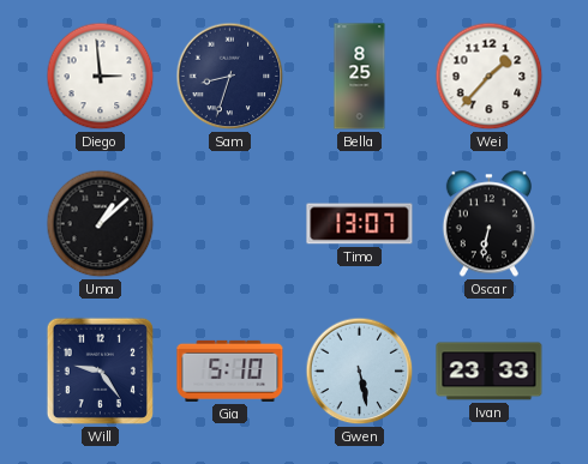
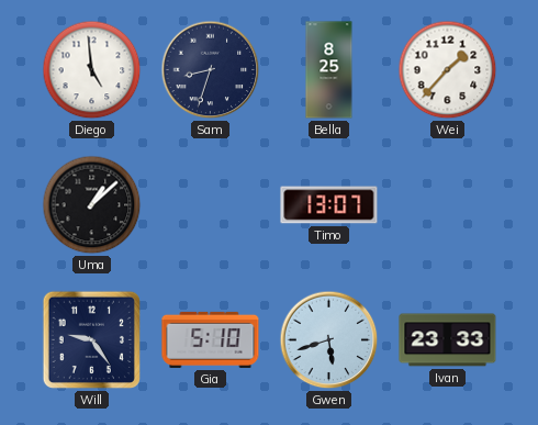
Diego: 2:59 -> 4:59
Oscar: 6:32 -> none
Gwen: 5:28 -> 5:42
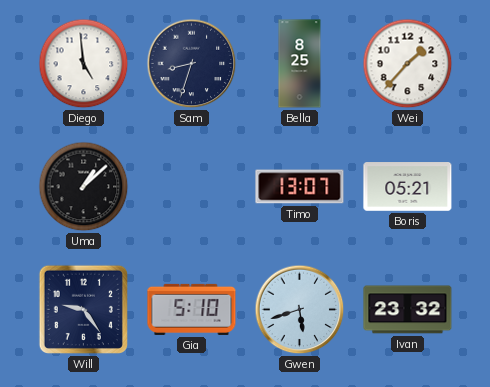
Boris: none -> 05:21
Ivan: 23:33 -> 23:32
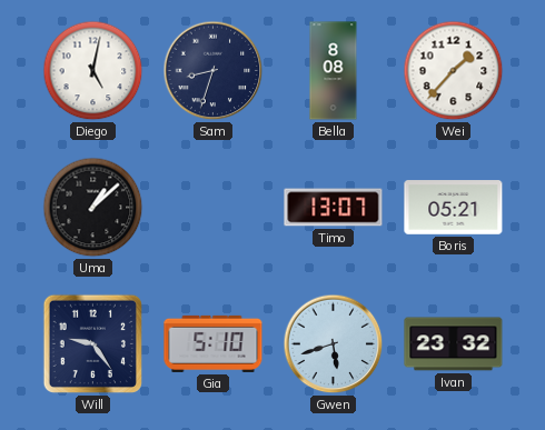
Diego: 4:59 -> 5:02
Bella: 8:25 -> 8:08
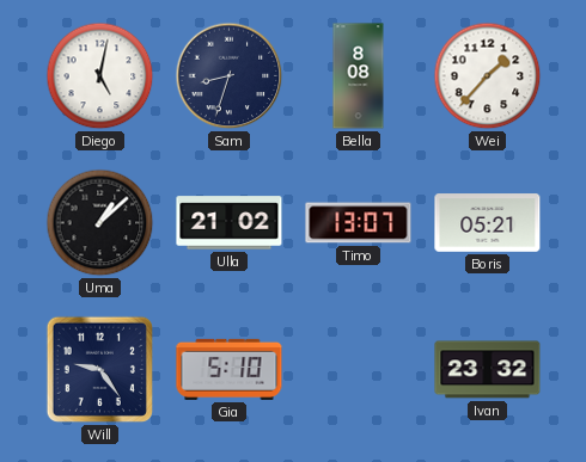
Ulla: none -> 21:02
Gwen: 5:42 -> none
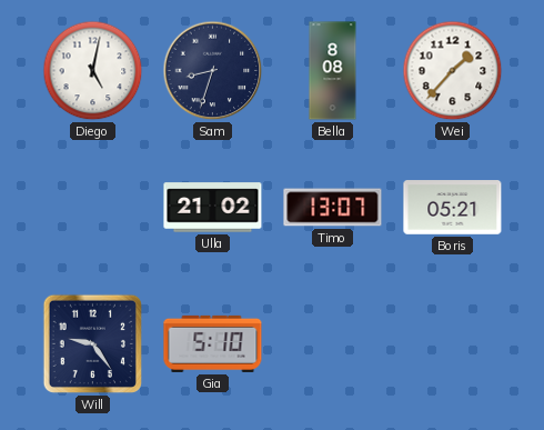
Uma: 1:08 -> none
Ivan: 23:32 -> none
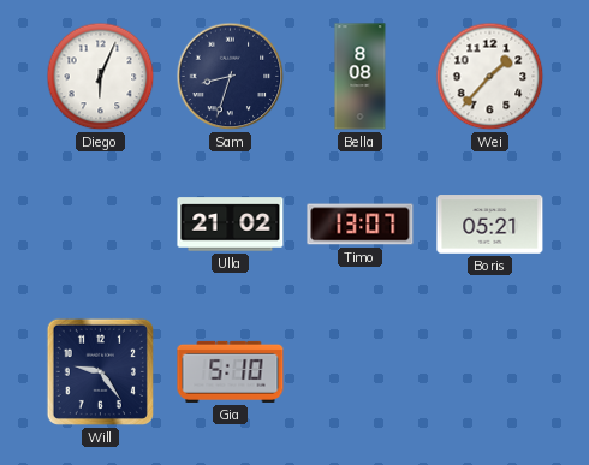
Diego: 5:02 -> 6:04
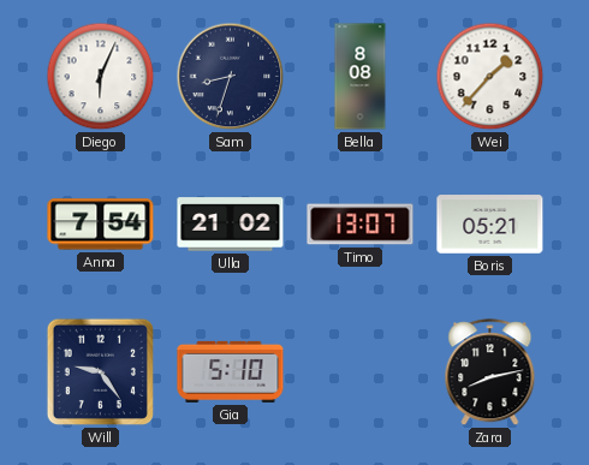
Anna: none -> 7:54
Zara: none -> 8:13
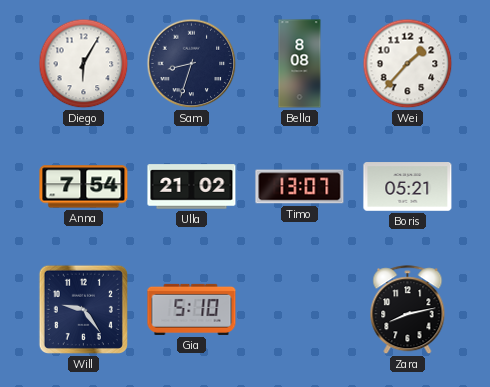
Diego: 6:04 -> 6:05
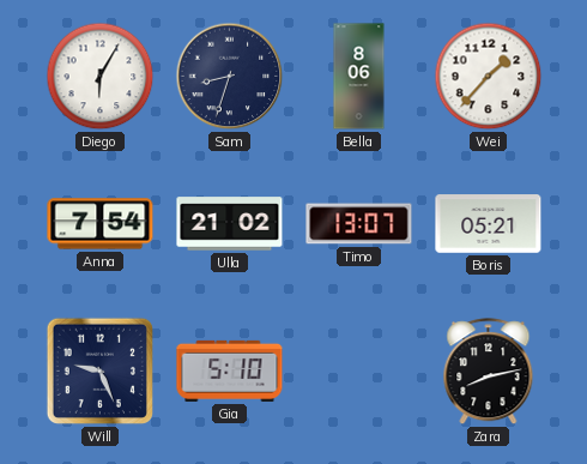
Bella: 8:08 -> 8:06
Will: 9:24 -> 9:26
